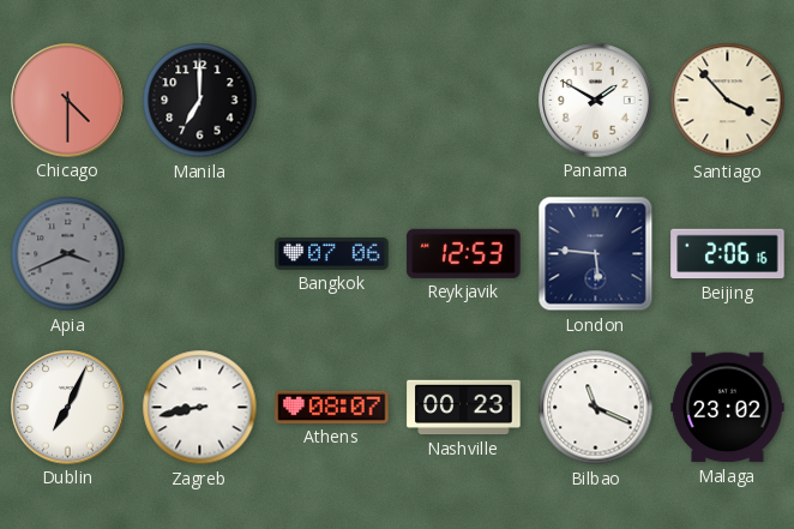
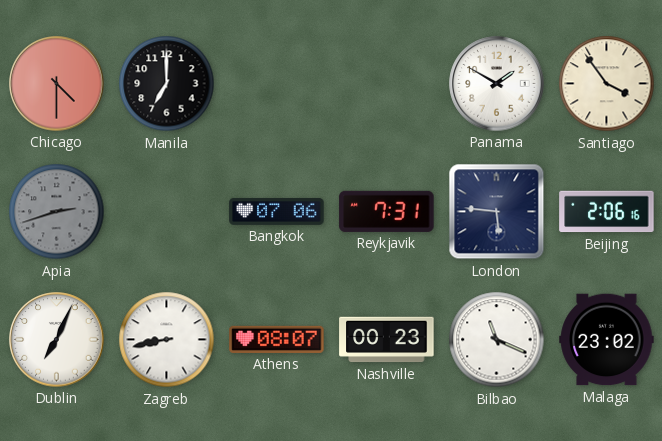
Santiago: 3:53 -> 3:54
Apia: 3:41 -> 2:42
Reykjavik: 12:53 -> 7:31
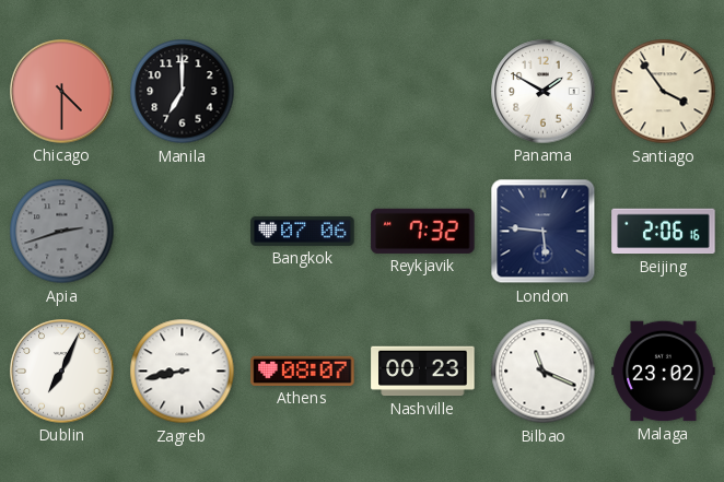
Reykjavik: 7:31 -> 7:32
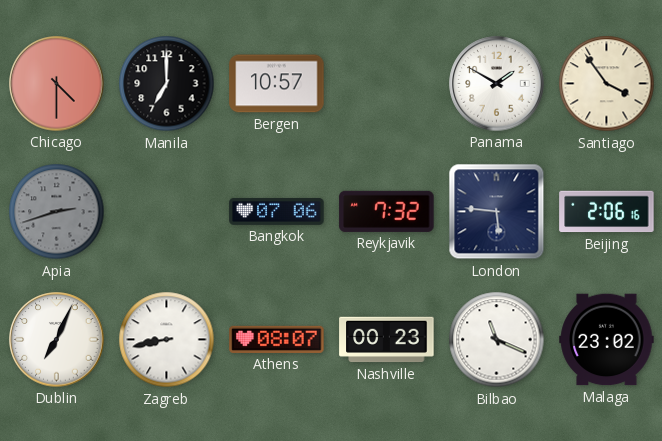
Bergen: none -> 10:57
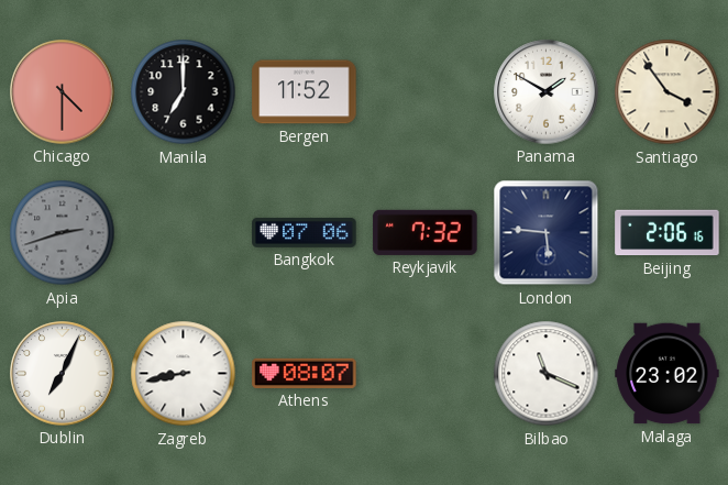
Bergen: 10:57 -> 11:52
Nashville: 00:23 -> none
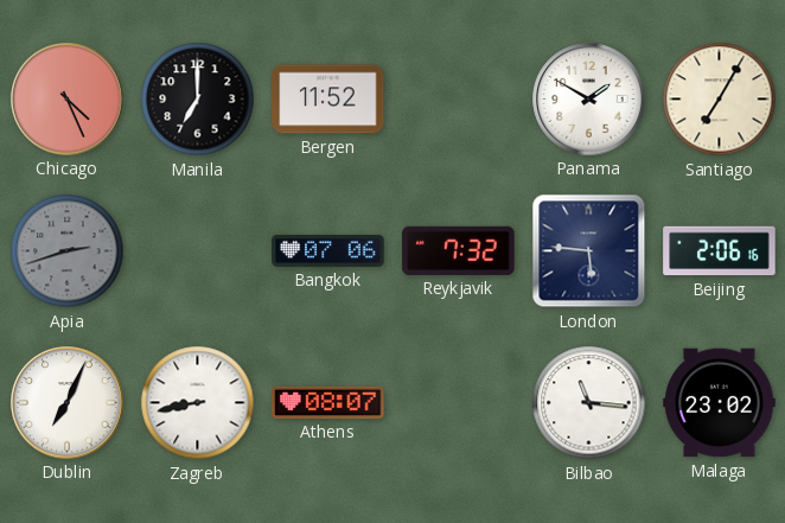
Chicago: 4:30 -> 4:26
Santiago: 3:54 -> 7:05
Bilbao: 11:19 -> 11:16
